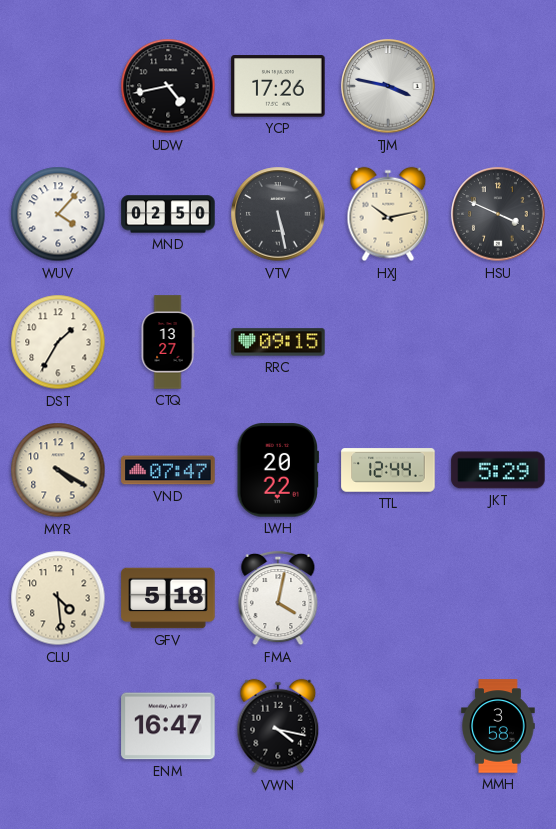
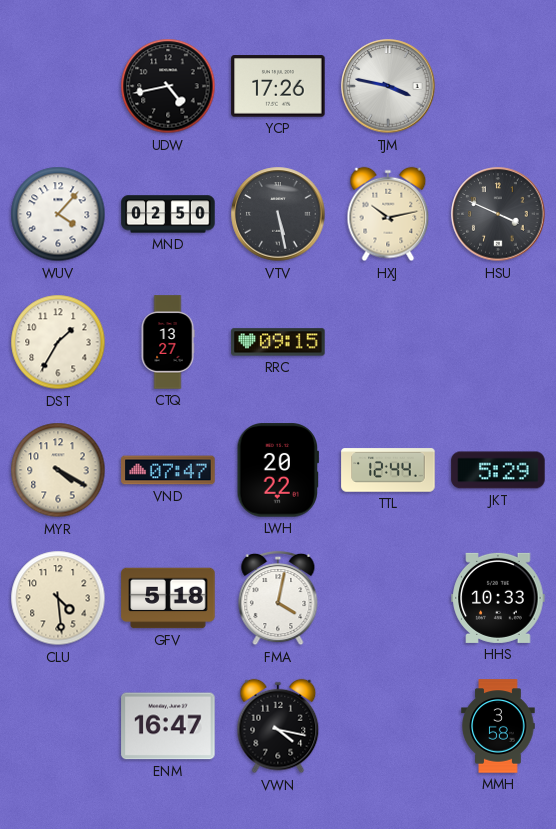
HHS: none -> 10:33
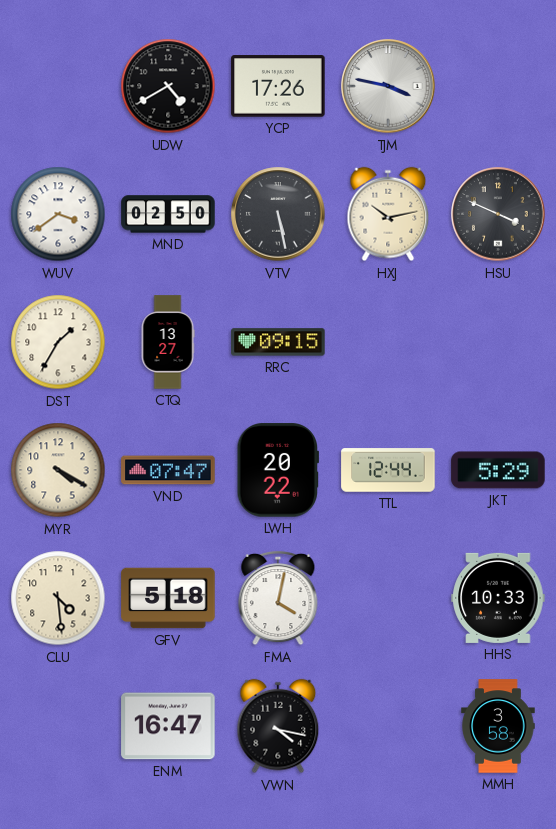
UDW: 4:43 -> 4:40
WUV: 4:07 -> 3:39
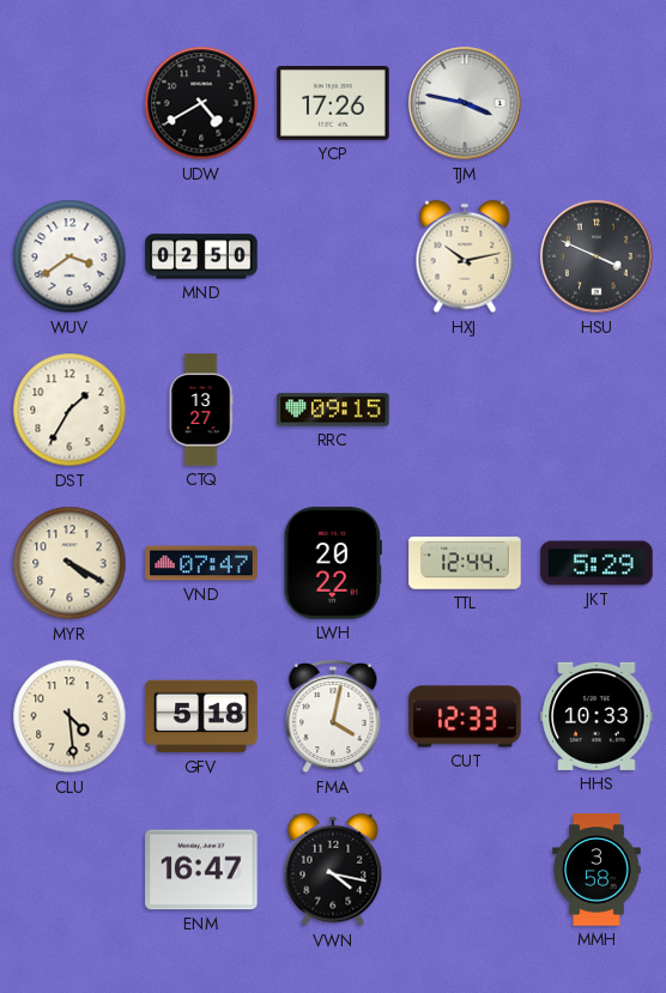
VTV: 5:28 -> none
CUT: none -> 12:33
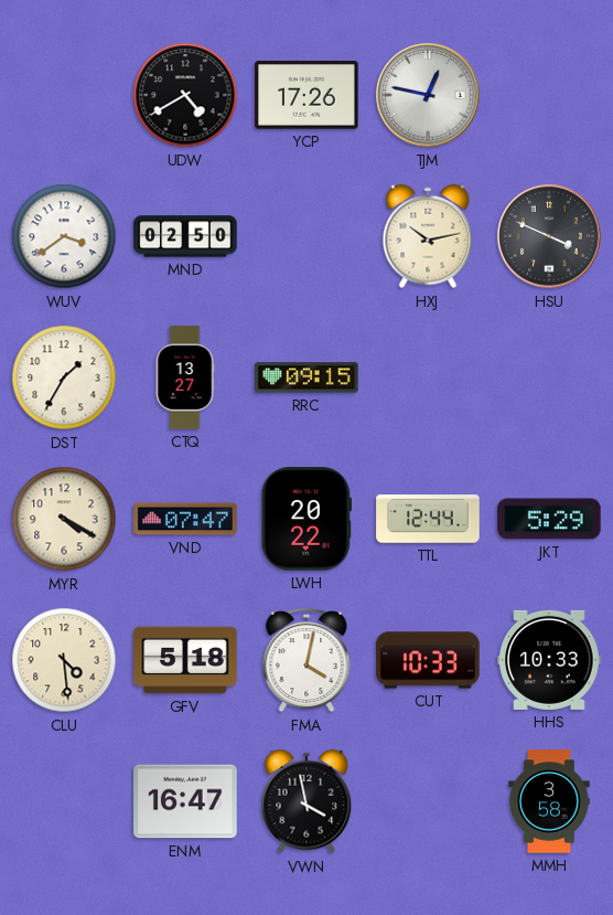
TJM: 3:47 -> 12:47
CUT: 12:33 -> 10:33
VWN: 4:17 -> 3:58
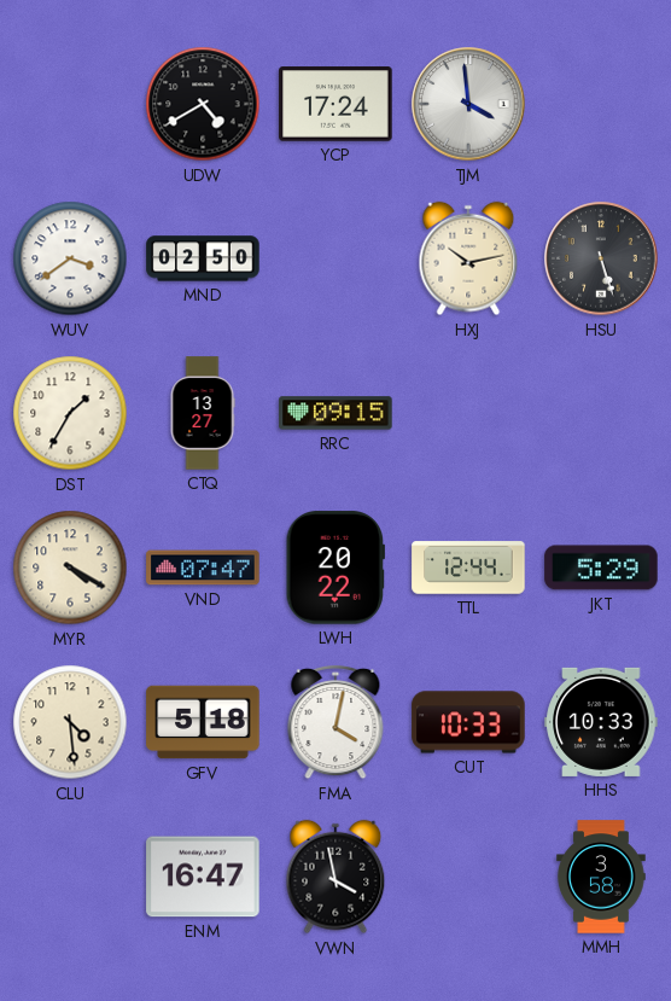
YCP: 17:26 -> 17:24
TJM: 12:47 -> 3:59
HSU: 3:49 -> 5:27
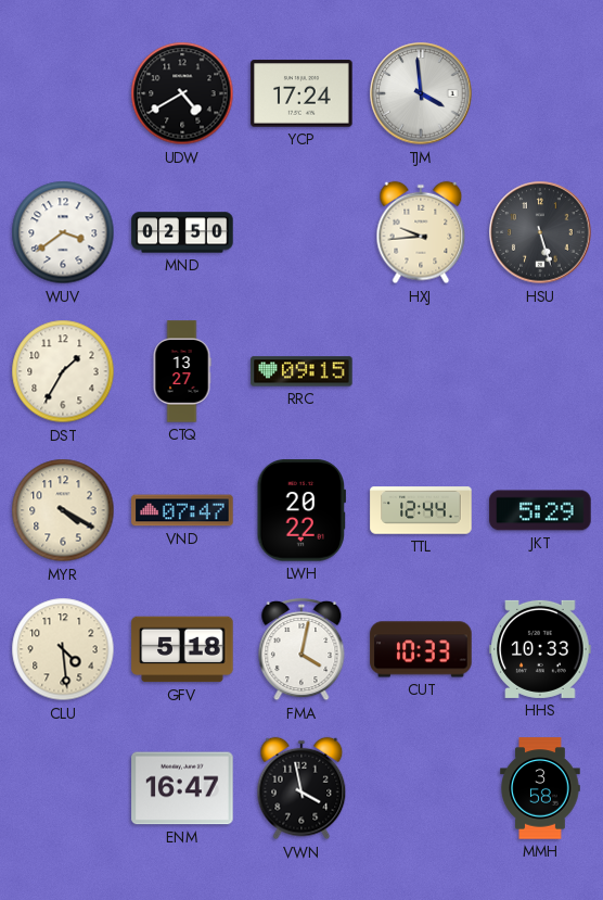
HXJ: 10:13 -> 9:44
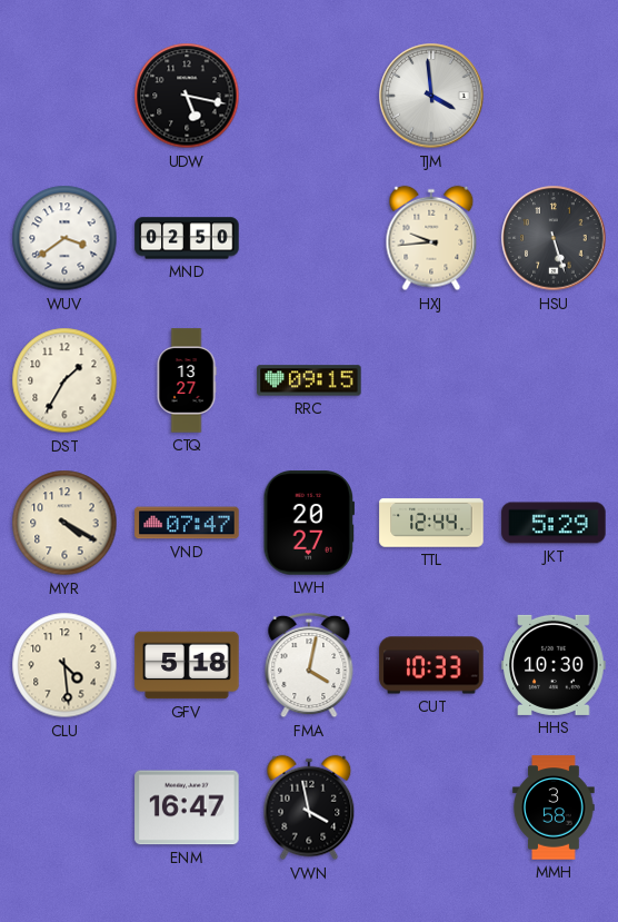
UDW: 4:40 -> 5:17
YCP: 17:24 -> none
LWH: 20:22 -> 20:27
HHS: 10:33 -> 10:30
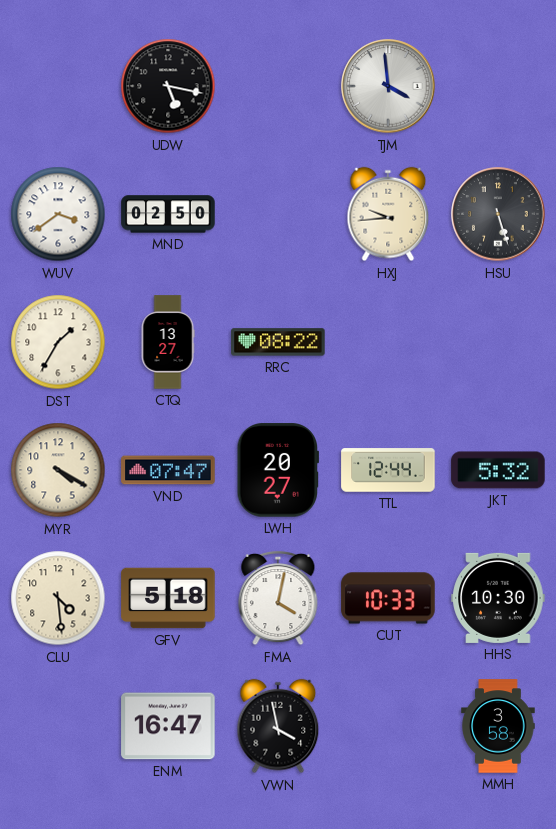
RRC: 09:15 -> 08:22
JKT: 5:29 -> 5:32
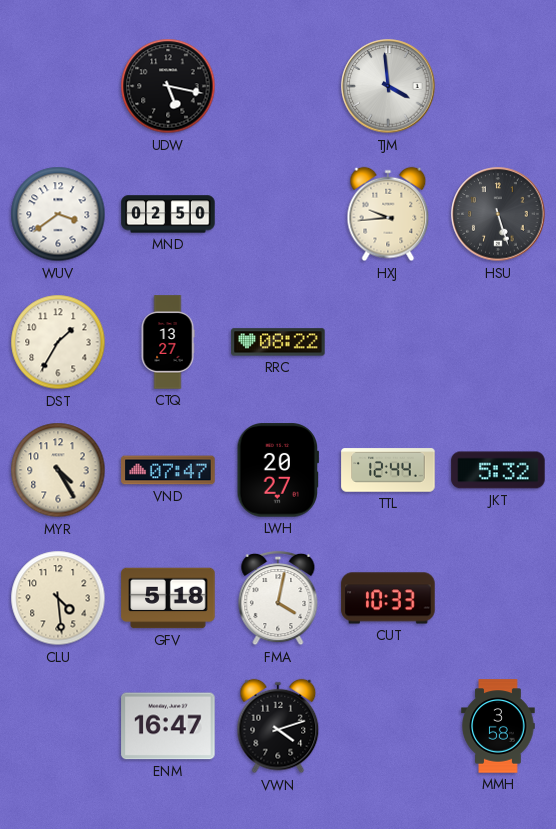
MYR: 4:20 -> 4:25
HHS: 10:30 -> none
VWN: 3:58 -> 4:12
